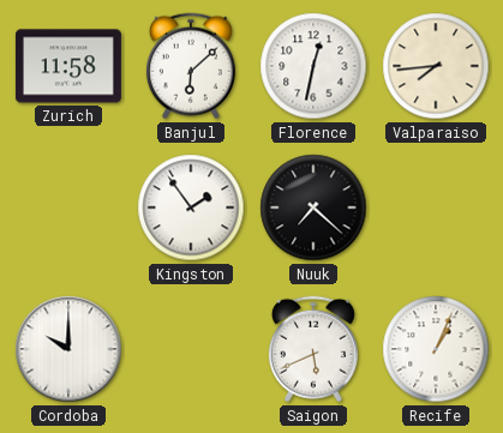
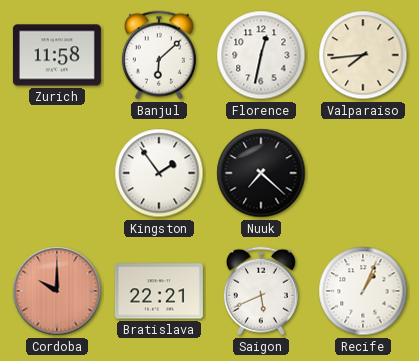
Cordoba dial: white -> salmon
Bratislava: none -> 22:21
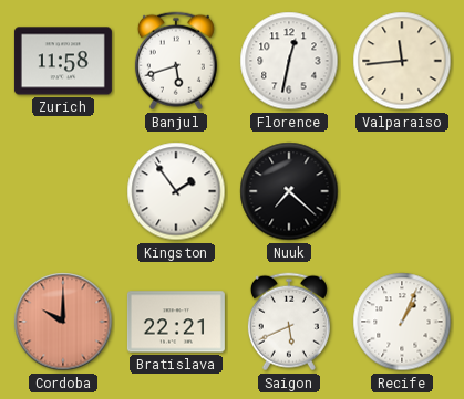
Banjul: 6:08 -> 5:42
Valparaiso: 7:44 -> 11:44
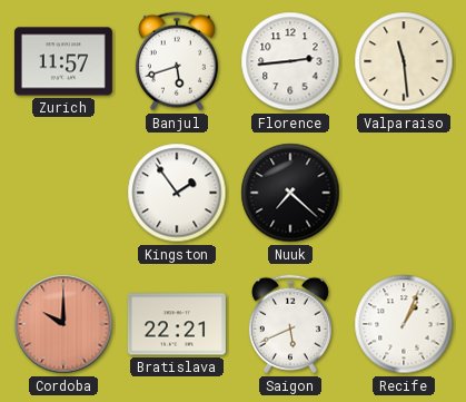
Zurich: 11:58 -> 11:57
Florence: 12:32 -> 2:44
Valparaiso: 11:44 -> 11:29
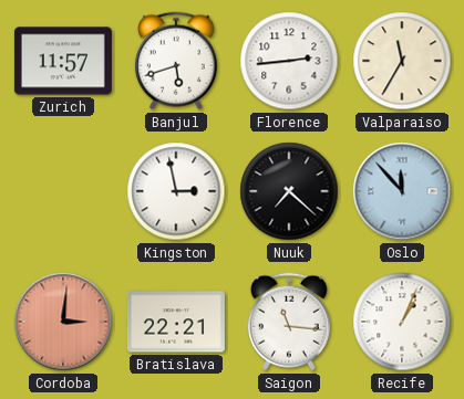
Valparaiso: 11:29 -> 11:35
Kingston: 1:54 -> 2:58
Oslo: none -> 11:53
Cordoba: 10:00 -> 3:01
Saigon: 5:41 -> 11:16
